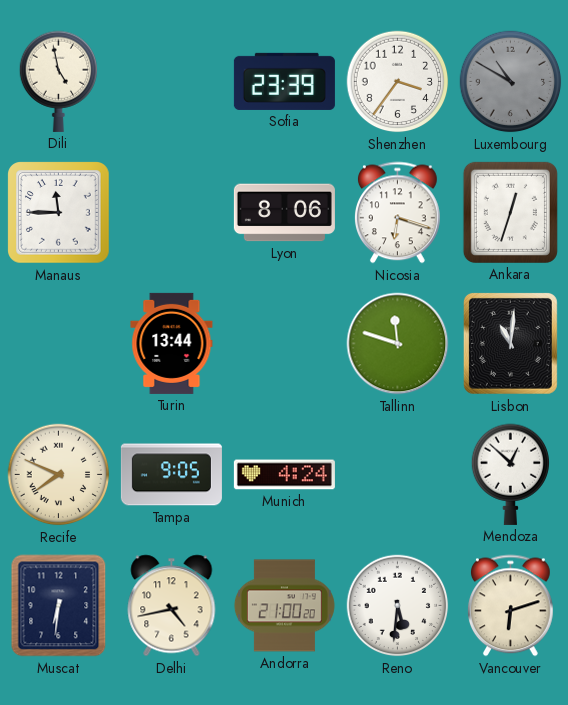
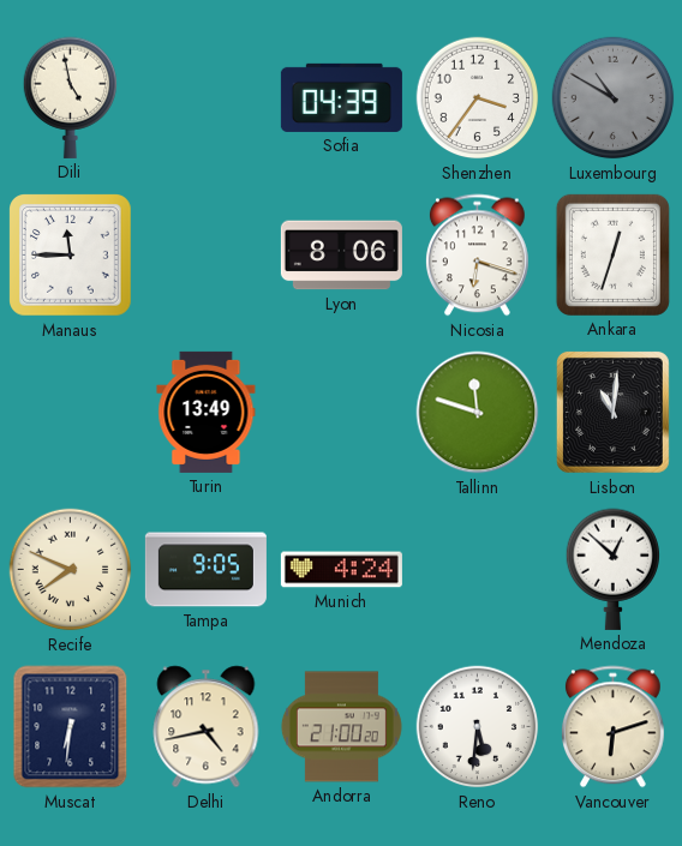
Sofia: 23:39 -> 04:39
Turin: 13:44 -> 13:49
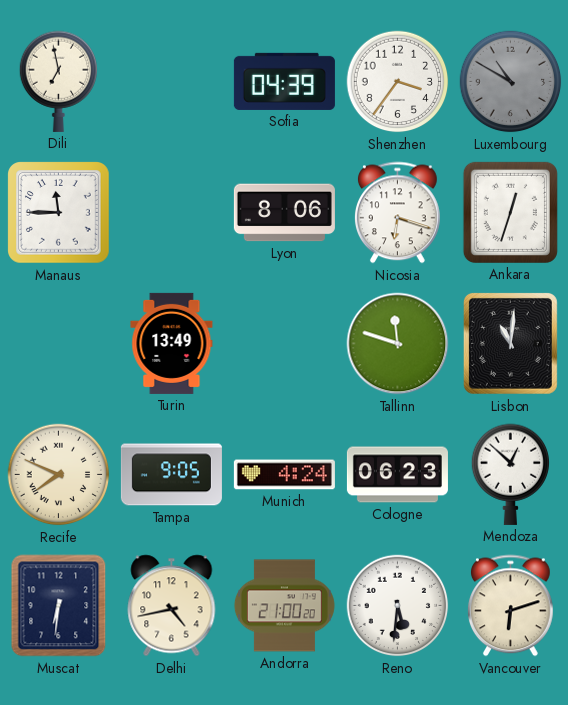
Dili: 4:58 -> 6:58
Cologne: none -> 06:23
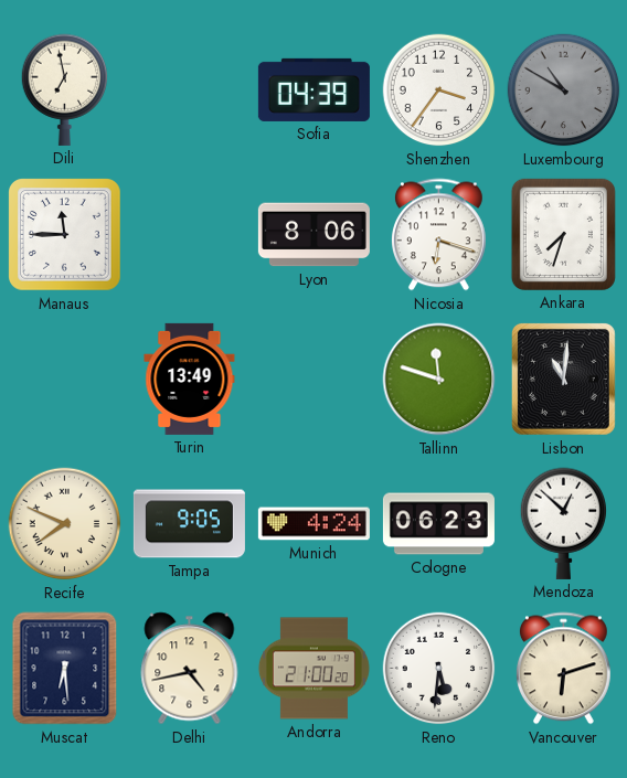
Ankara: 12:33 -> 7:33
Muscat: 6:31 -> 6:29
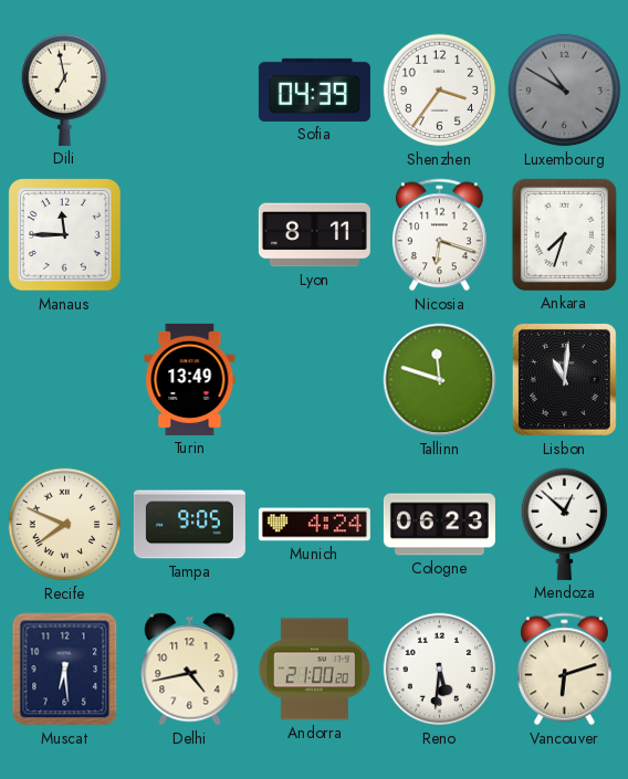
Lyon: 8:06 -> 8:11
